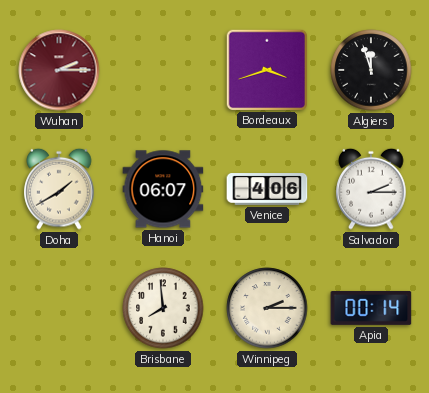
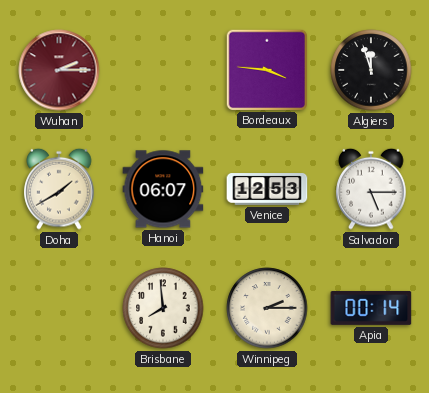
Bordeaux: 3:42 -> 3:46
Venice: 4:06 -> 12:53
Salvador: 2:15 -> 5:15
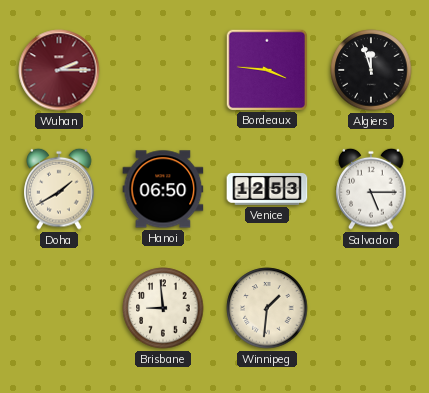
Hanoi: 06:07 -> 06:50
Brisbane: 7:59 -> 8:59
Winnipeg: 2:15 -> 1:31
Apia: 00:14 -> none
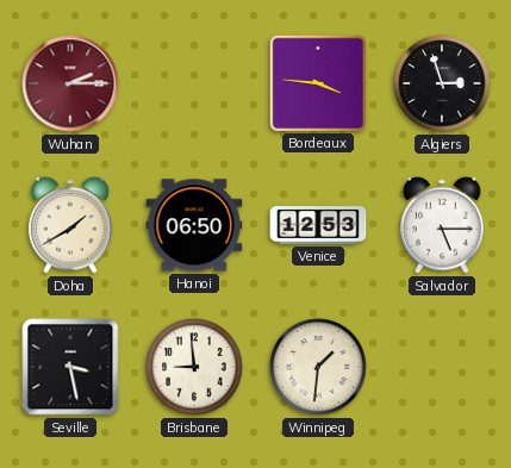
Algiers: 11:57 -> 2:57
Seville: none -> 3:28
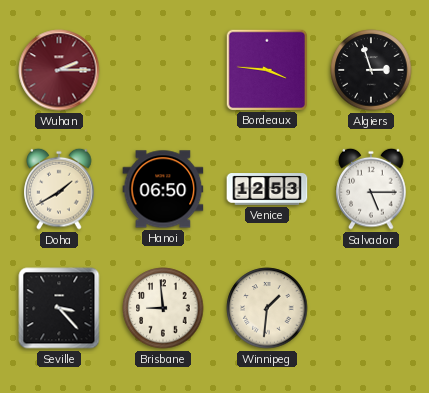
Seville: 3:28 -> 3:23
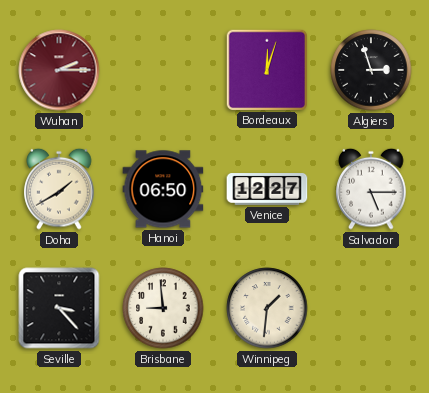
Bordeaux: 3:46 -> 12:03
Venice: 12:53 -> 12:27
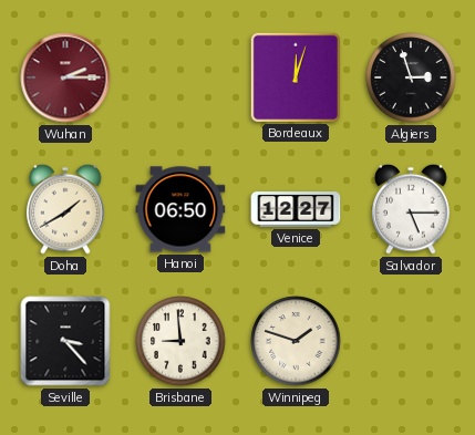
Winnipeg: 1:31 -> 1:48
